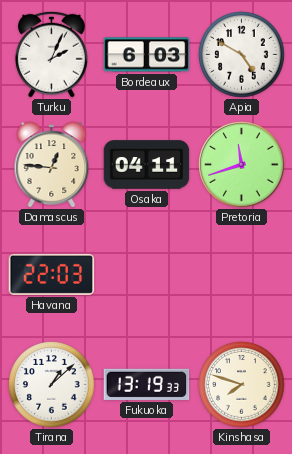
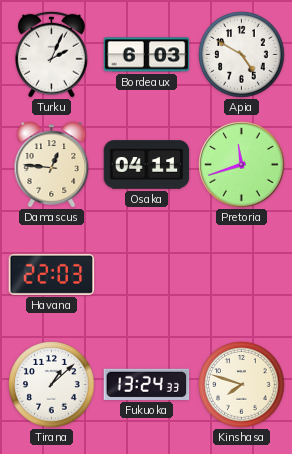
Fukuoka: 13:19 -> 13:24
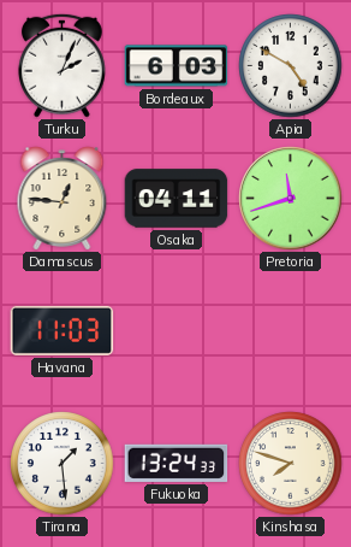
Havana: 22:03 -> 11:03
Tirana: 1:08 -> 1:29
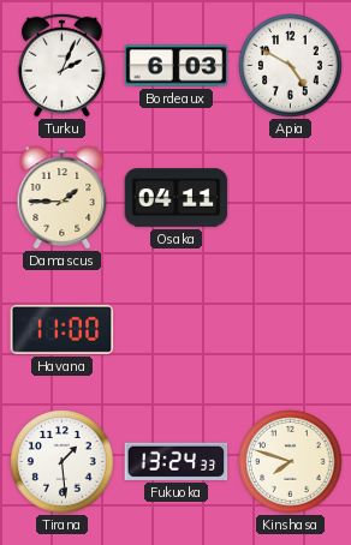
Damascus: 12:46 -> 1:45
Pretoria: 11:42 -> none
Havana: 11:03 -> 11:00
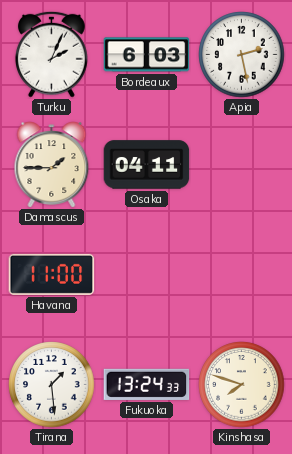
Apia: 4:50 -> 2:28
